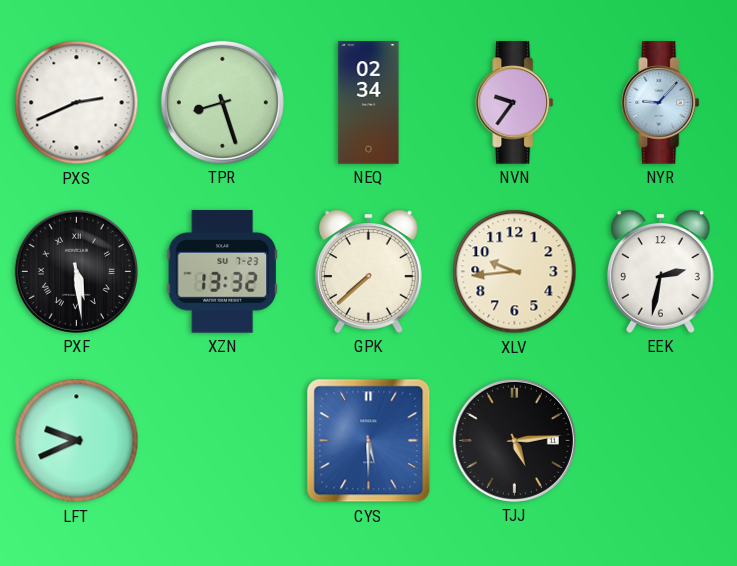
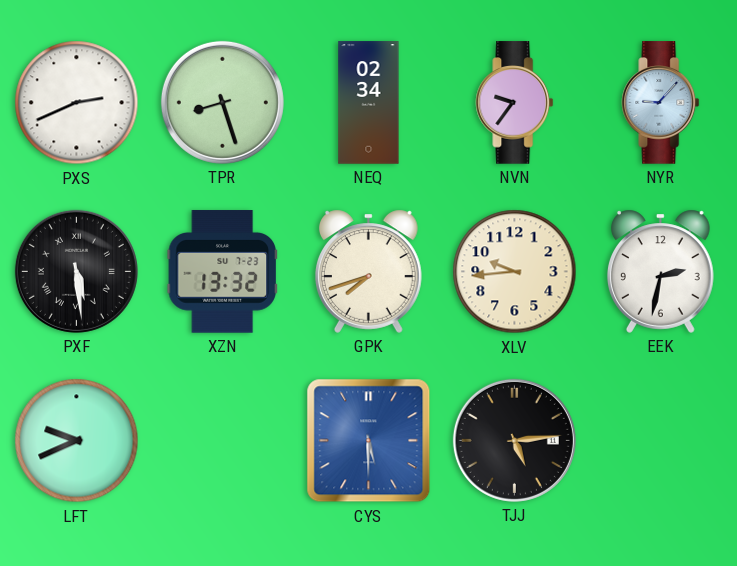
GPK: 7:38 -> 7:42
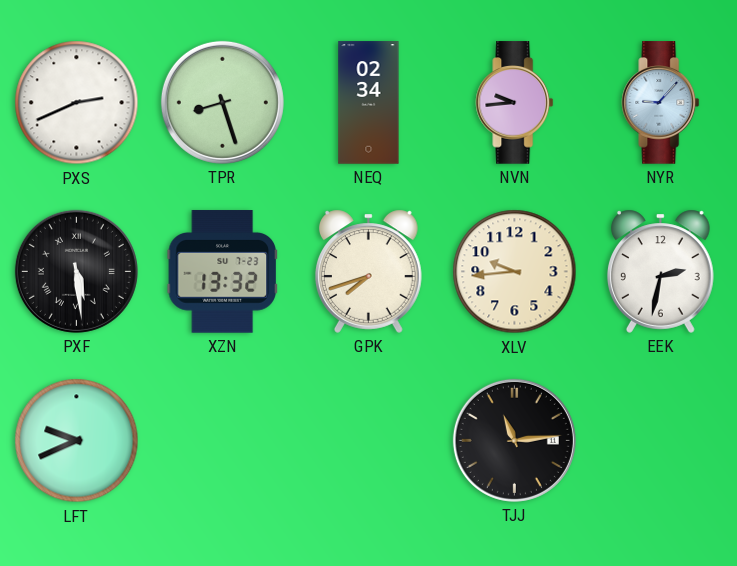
NVN: 9:36 -> 9:44
CYS: 5:30 -> none
TJJ: 5:14 -> 11:14
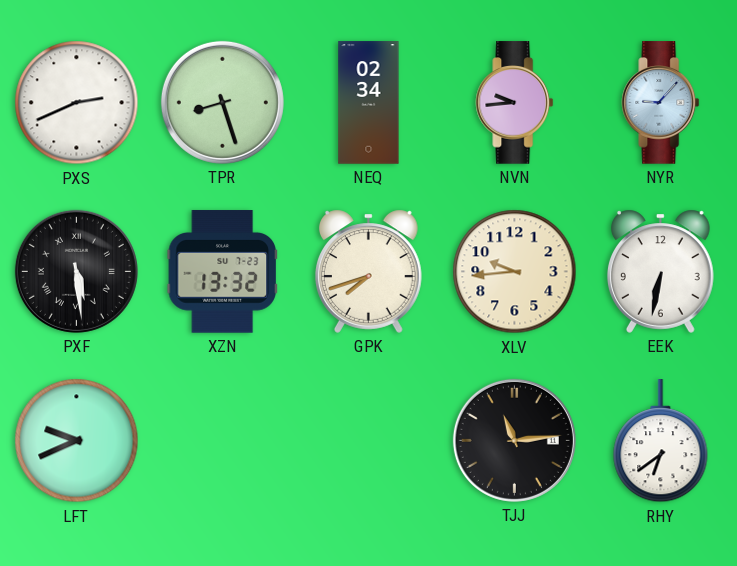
EEK: 2:32 -> 6:32
RHY: none -> 6:39
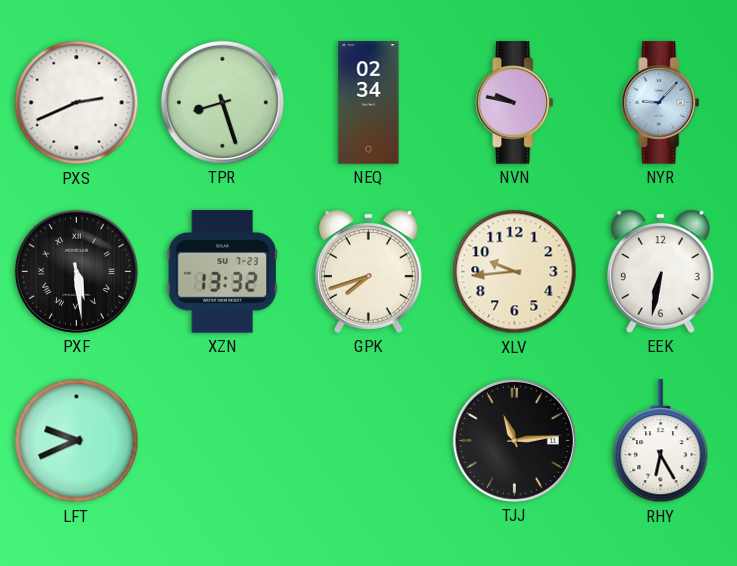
NVN: 9:44 -> 9:47
RHY: 6:39 -> 6:25
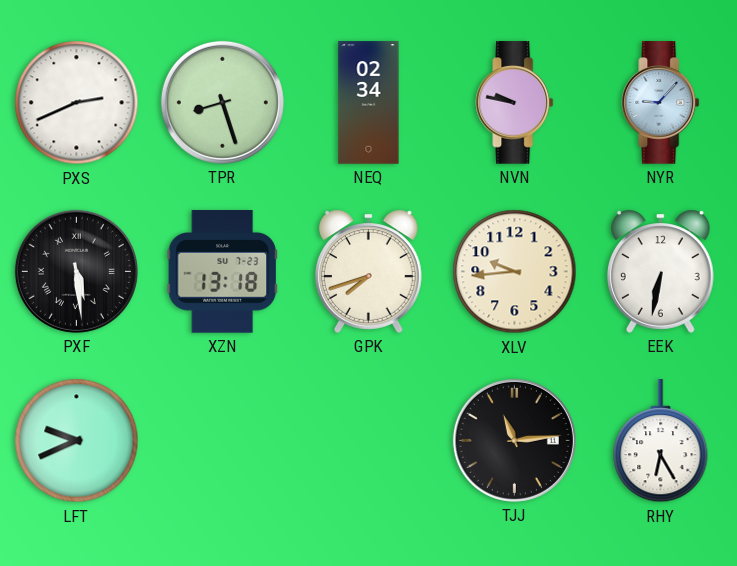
XZN: 13:32 -> 13:18
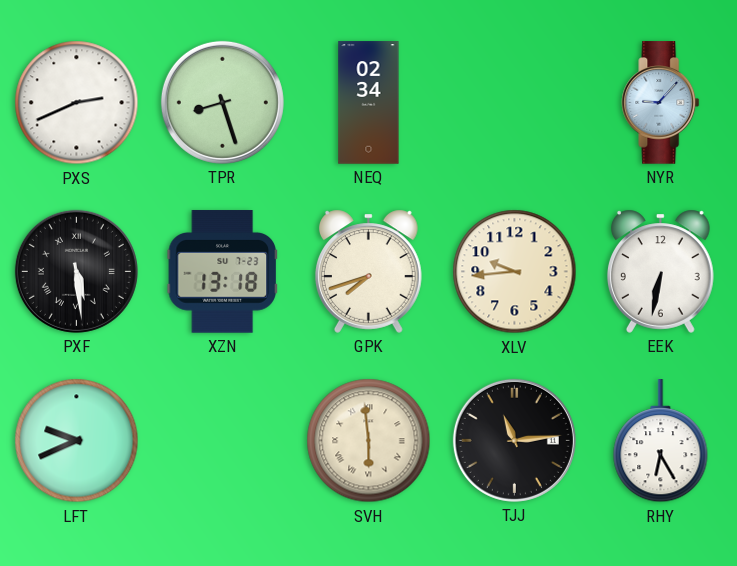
NVN: 9:47 -> none
SVH: none -> 5:59
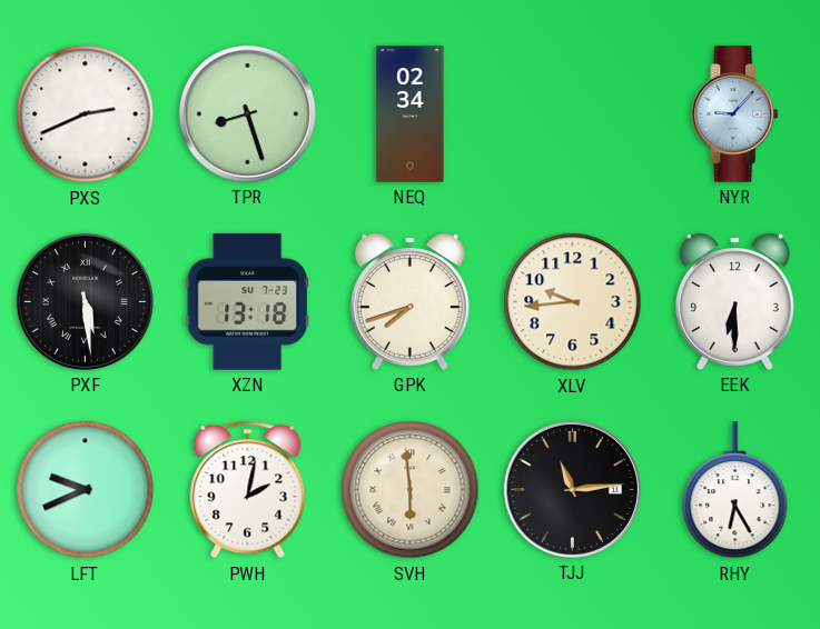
EEK: 6:32 -> 6:30
PWH: none -> 2:02
